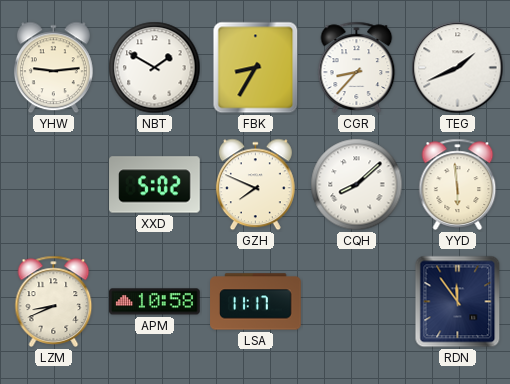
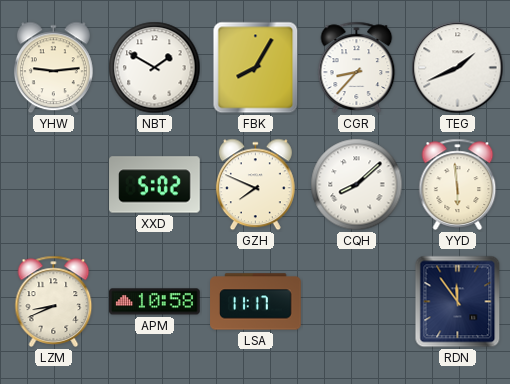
FBK: 8:35 -> 8:05
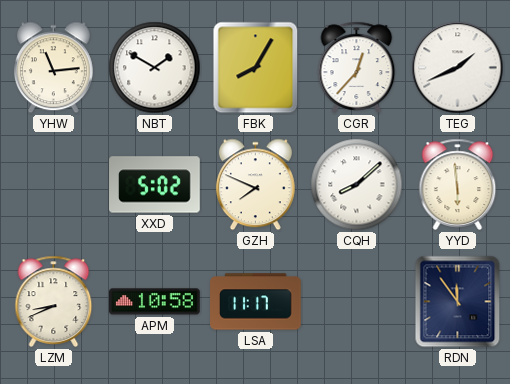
YHW: 9:14 -> 11:14
CGR: 8:37 -> 12:37
